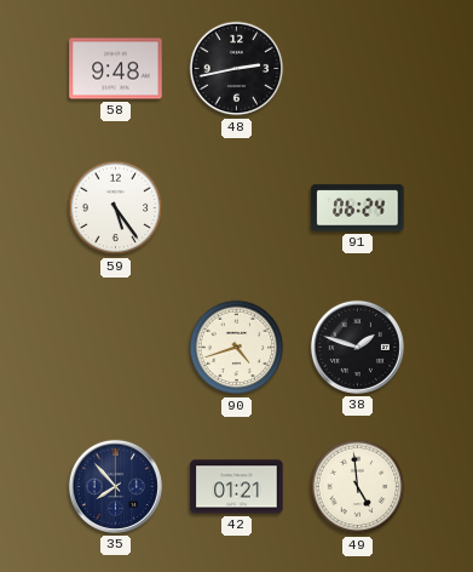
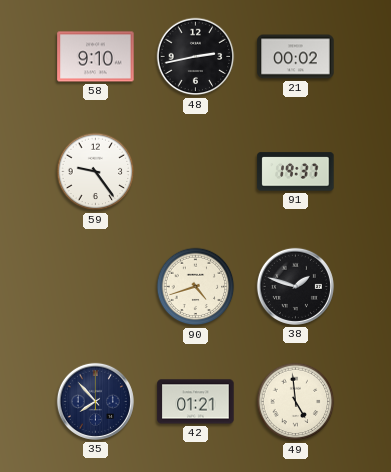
58: 9:48 -> 9:10
21: none -> 00:02
59: 5:24 -> 9:24
91: 06:24 -> 19:37
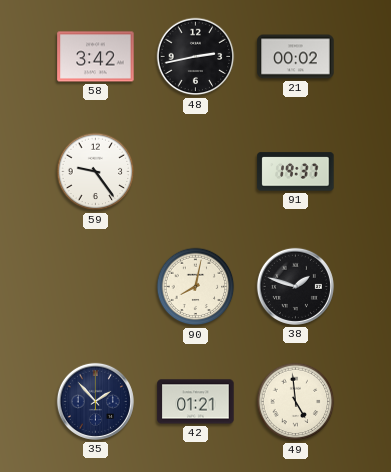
58: 9:10 -> 3:42
90: 4:42 -> 8:02
35: 7:53 -> 1:53
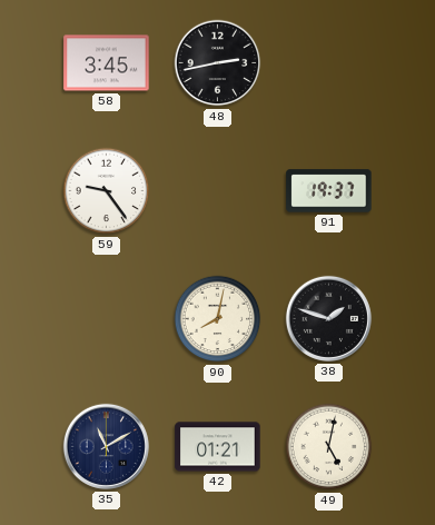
58: 3:42 -> 3:45
21: 00:02 -> none
35: 1:53 -> 11:10
49: 4:59 -> 5:02
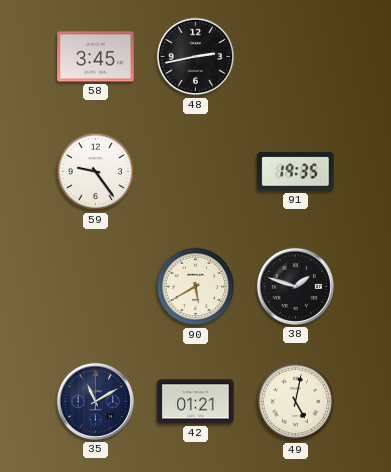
91: 19:37 -> 19:35
90: 8:02 -> 5:40
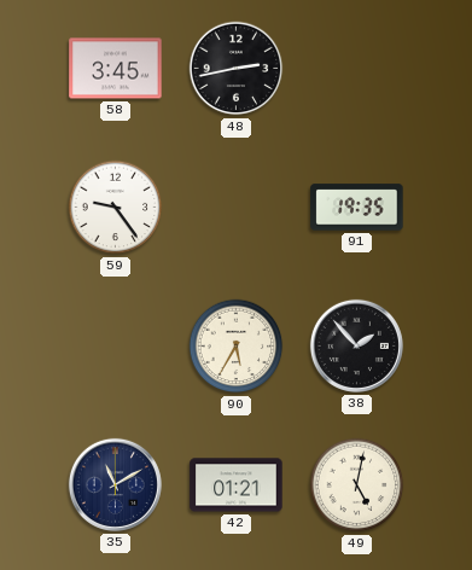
90: 5:40 -> 5:35
38: 1:48 -> 1:53
